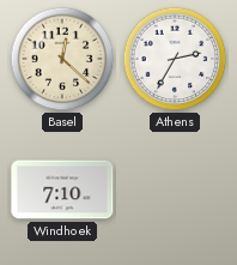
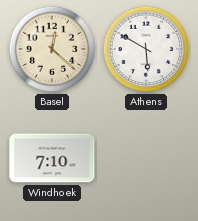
Athens: 2:35 -> 5:50
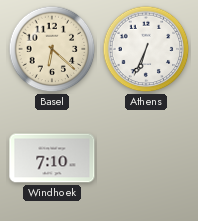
Basel: 12:22 -> 6:22
Athens: 5:50 -> 6:34
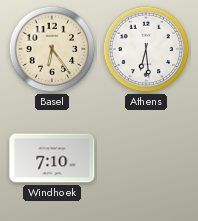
Basel: 6:22 -> 6:24
Athens: 6:34 -> 6:29
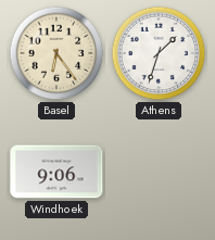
Athens: 6:29 -> 1:33
Windhoek: 7:10 -> 9:06
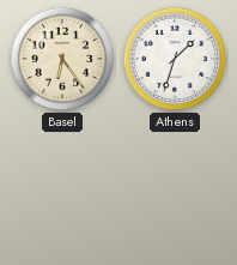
Windhoek: 9:06 -> none
